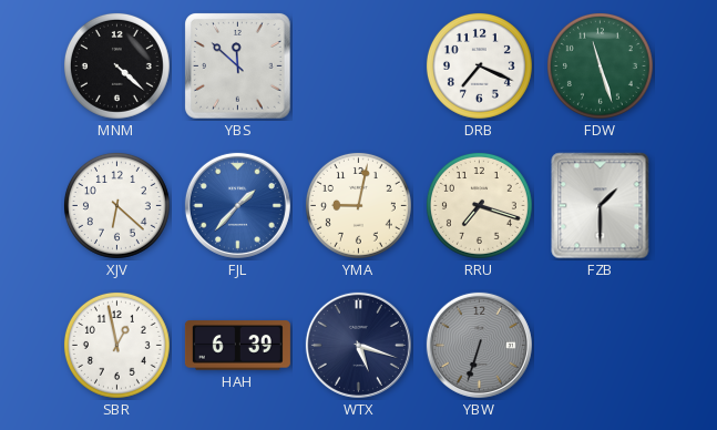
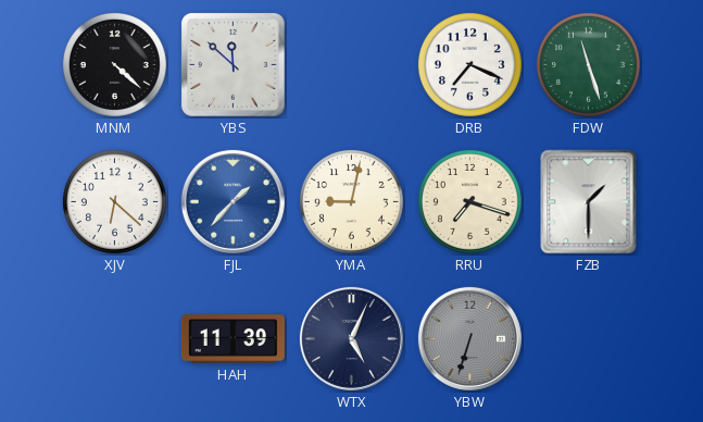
SBR: 12:58 -> none
HAH: 6:39 -> 11:39
WTX: 5:18 -> 5:04
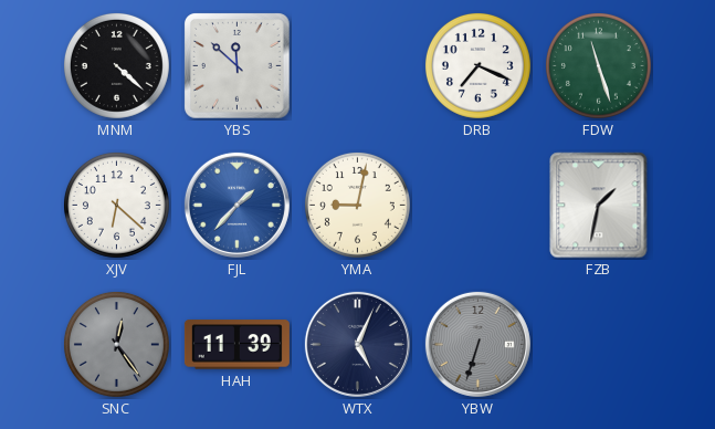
RRU: 7:18 -> none
FZB: 1:30 -> 1:32
SNC: none -> 12:24
